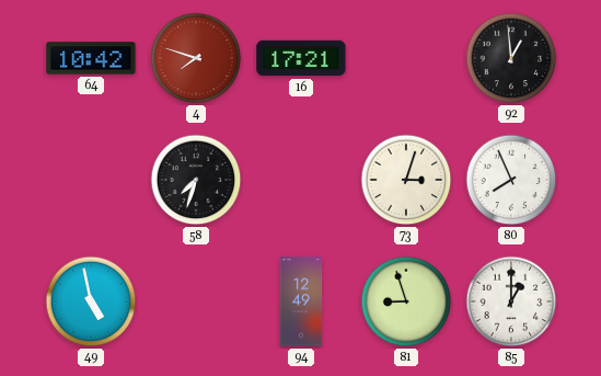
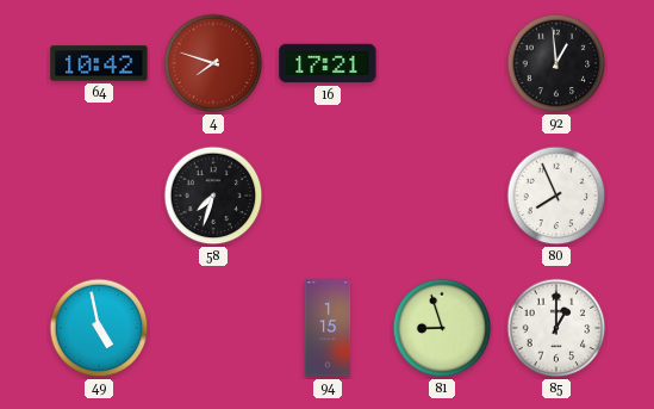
73: 3:03 -> none
94: 12:49 -> 1:15
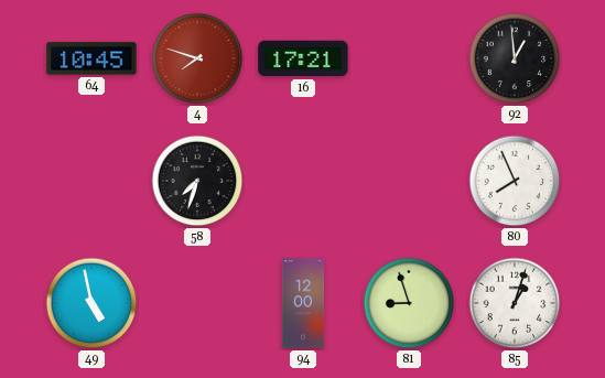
64: 10:42 -> 10:45
94: 1:15 -> 12:00
85: 1:00 -> 1:03
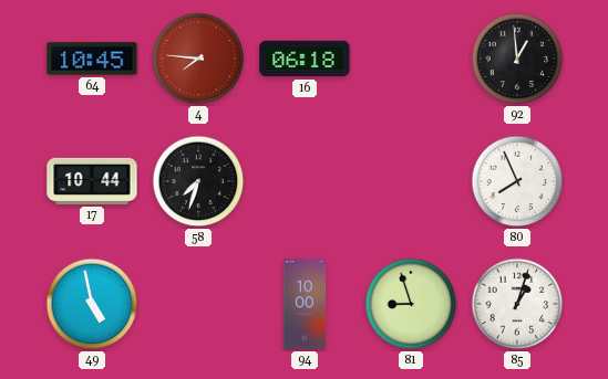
4: 7:48 -> 7:46
16: 17:21 -> 06:18
17: none -> 10:44
94: 12:00 -> 10:00
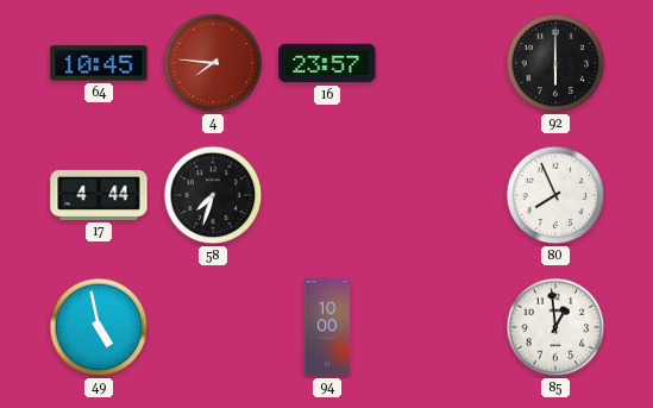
16: 06:18 -> 23:57
92: 12:59 -> 6:00
17: 10:44 -> 4:44
81: 8:57 -> none
85: 1:03 -> 12:59
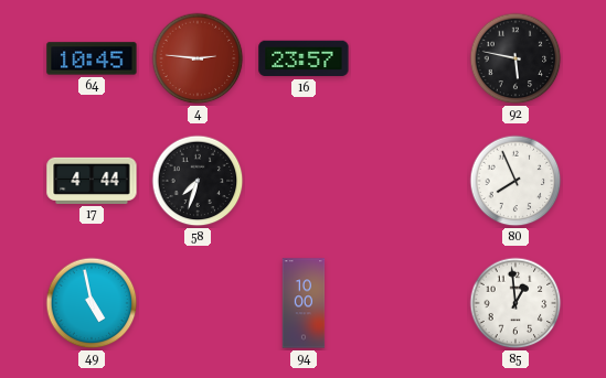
4: 7:46 -> 2:46
92: 6:00 -> 5:47
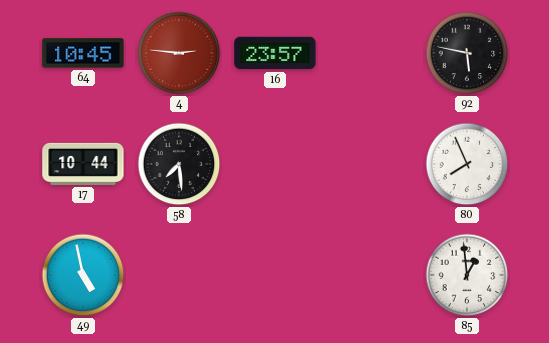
17: 4:44 -> 10:44
58: 7:33 -> 7:29
94: 10:00 -> none
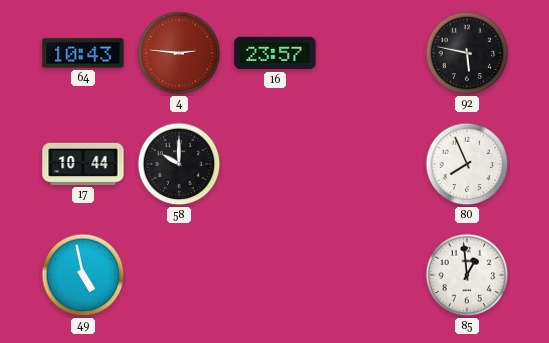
64: 10:45 -> 10:43
58: 7:29 -> 10:00
